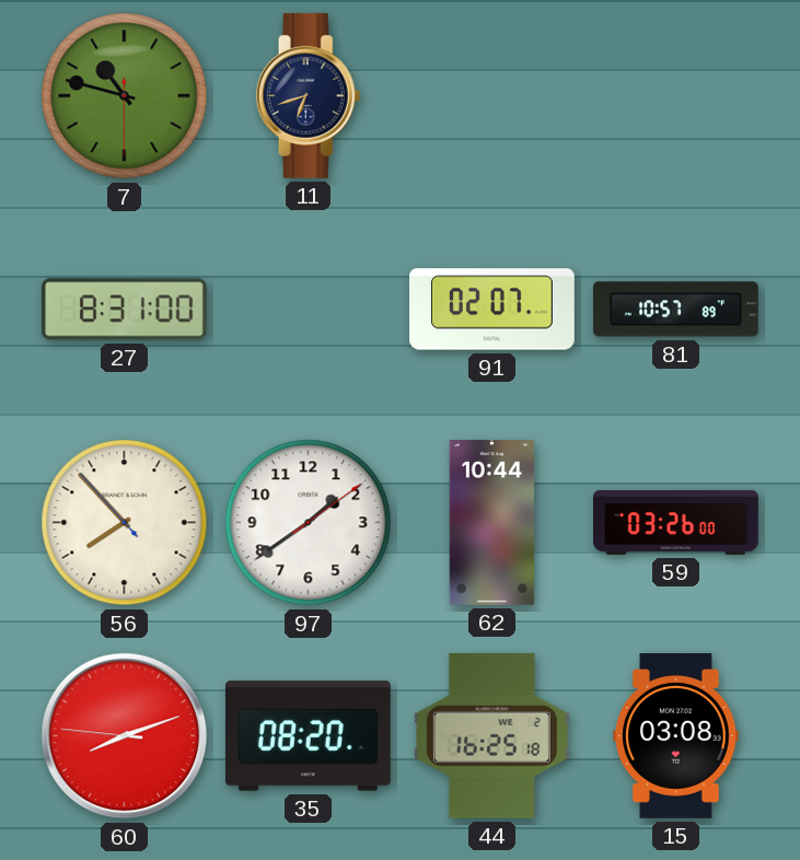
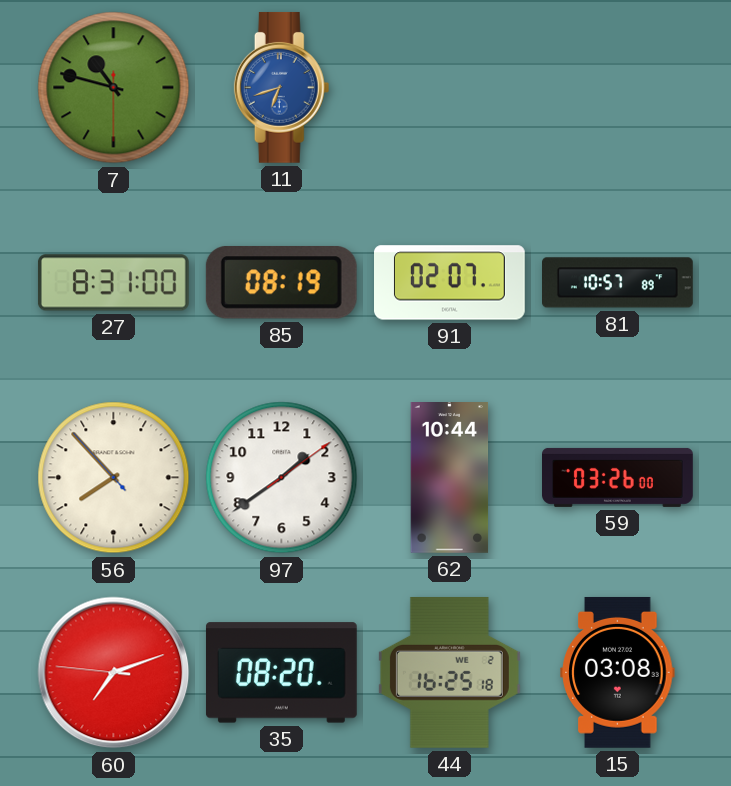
11 dial: navy -> blue
85: none -> 08:19
60: 8:11 -> 7:11
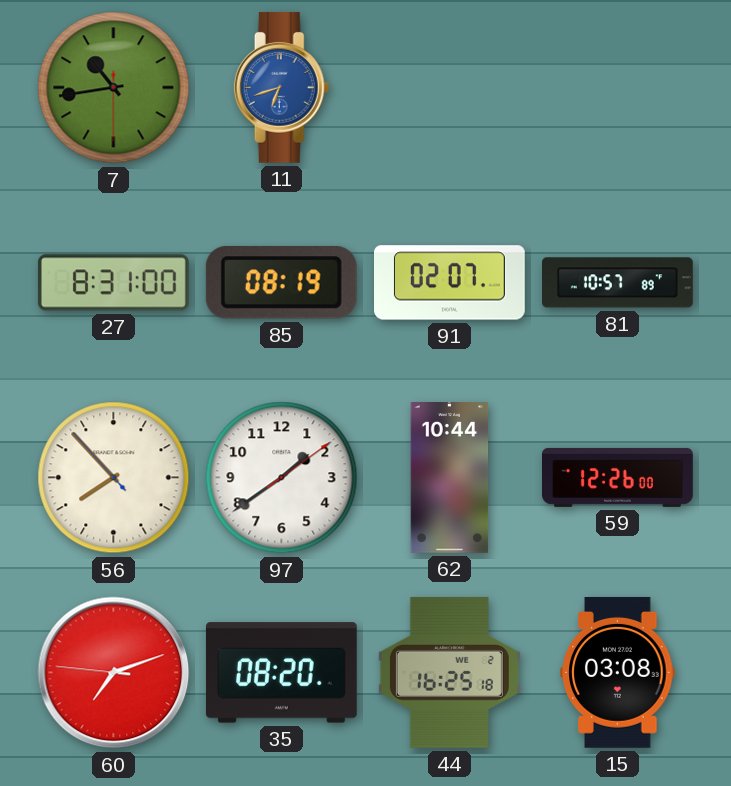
7: 10:47 -> 10:43
59: 03:26 -> 12:26
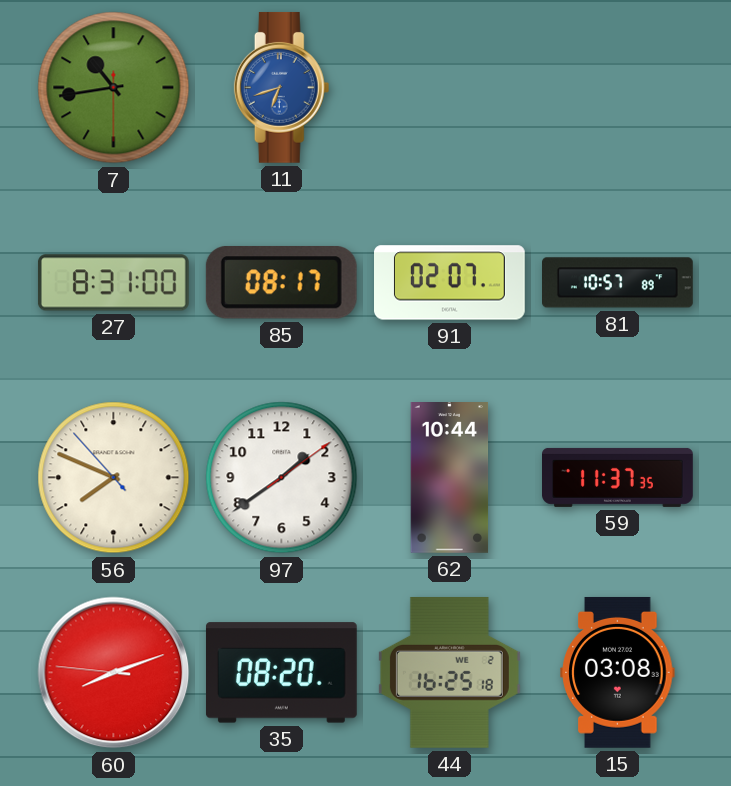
85: 08:19 -> 08:17
56: 7:52 -> 7:48
59: 12:26 -> 11:37
60: 7:11 -> 8:11
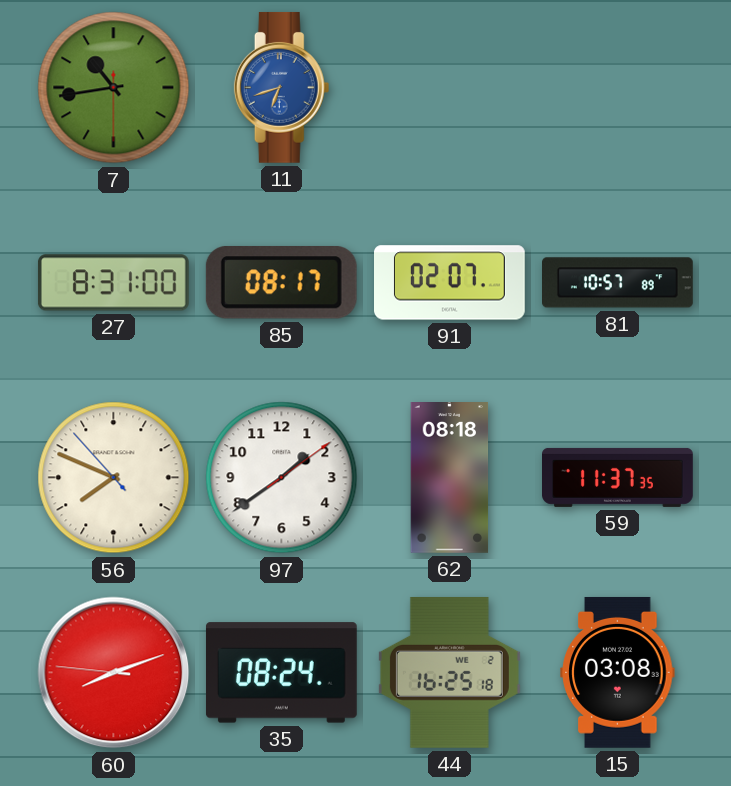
62: 10:44 -> 08:18
35: 08:20 -> 08:24
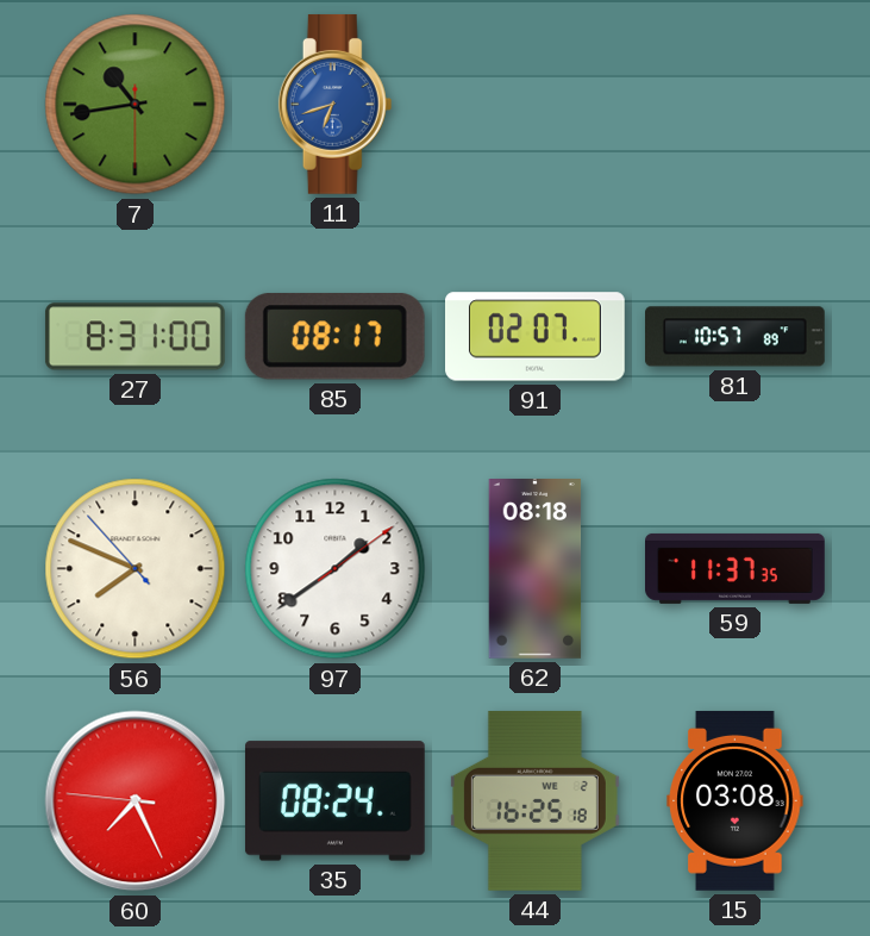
60: 8:11 -> 7:25
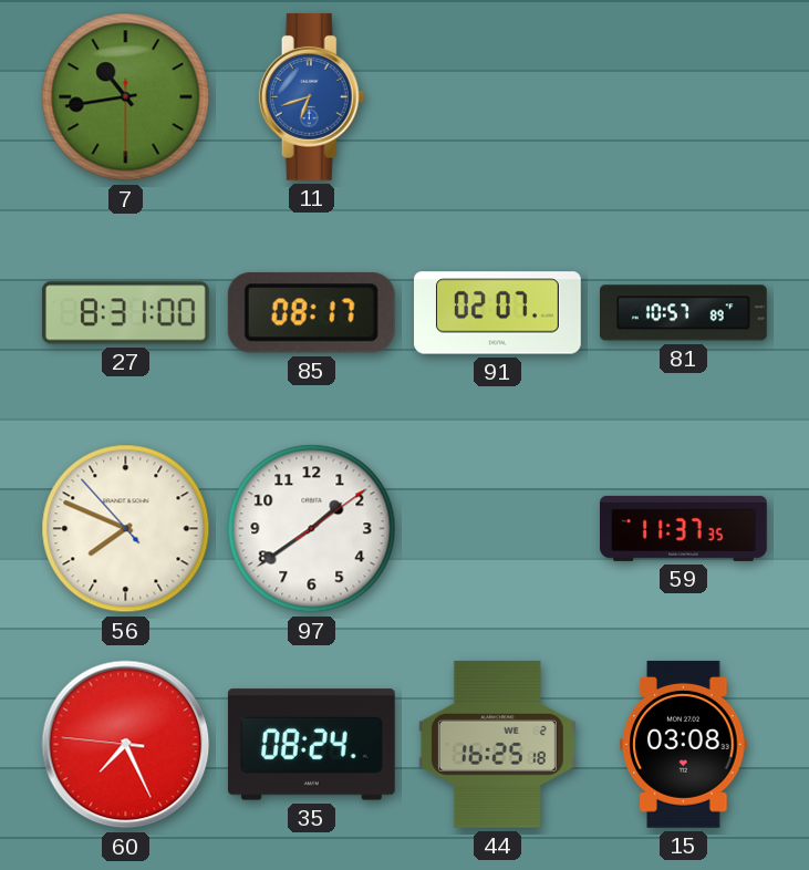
62: 08:18 -> none
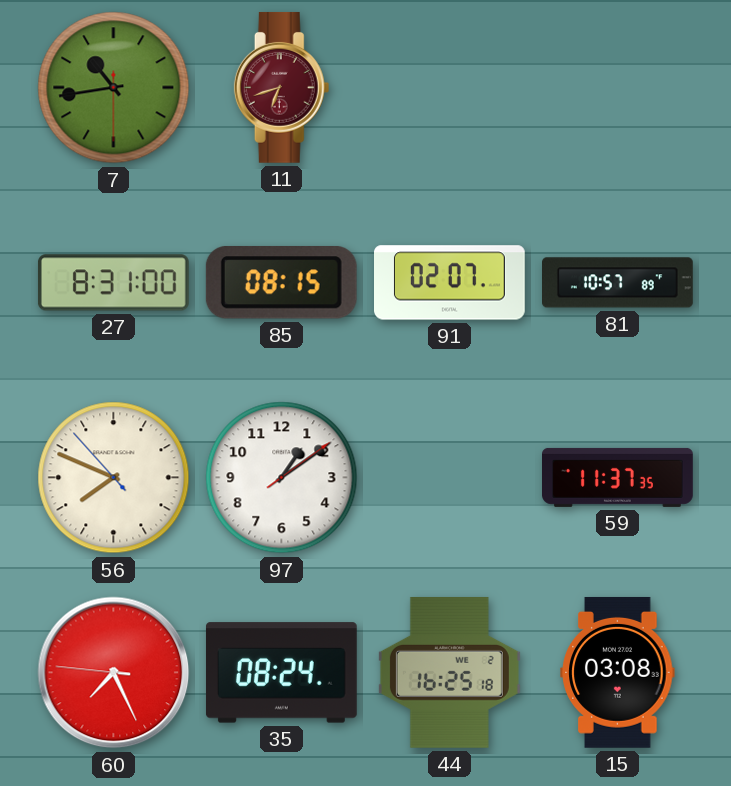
11 dial: blue -> burgundy
85: 08:17 -> 08:15
97: 1:39 -> 1:09
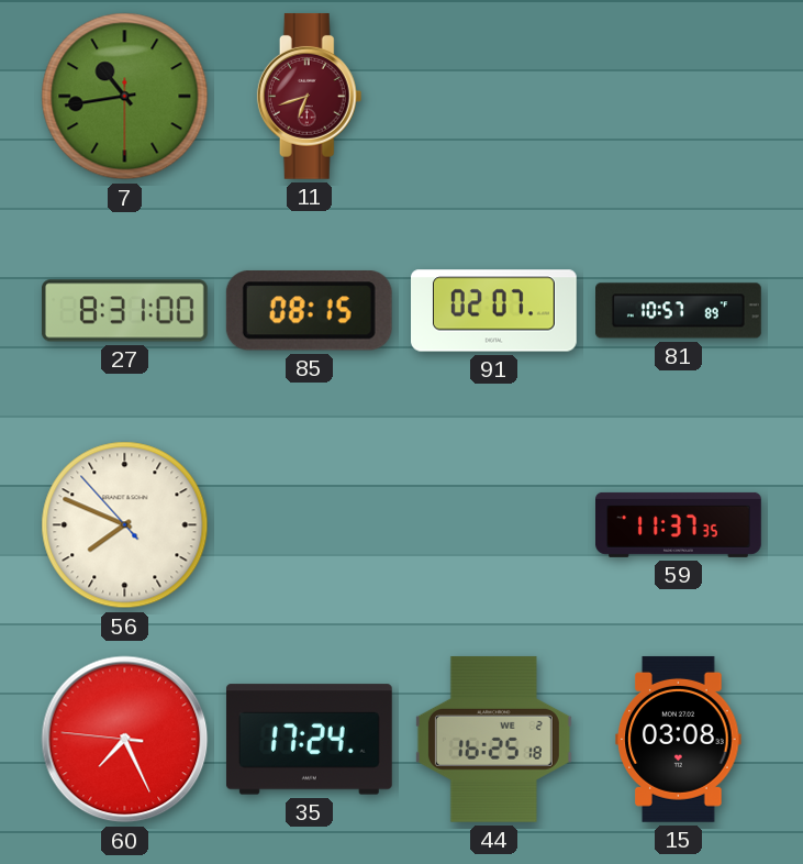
97: 1:09 -> none
35: 08:24 -> 17:24
